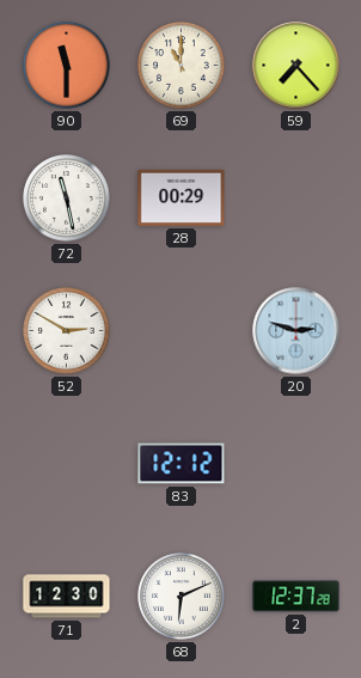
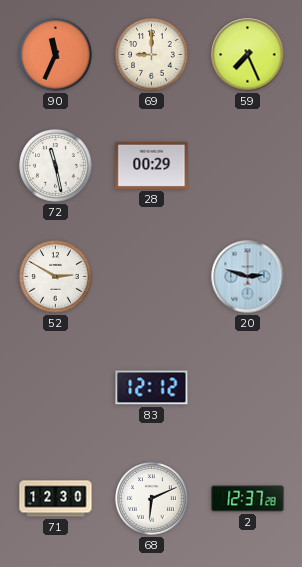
90: 11:30 -> 11:34
69: 11:00 -> 9:00
59: 7:23 -> 7:26
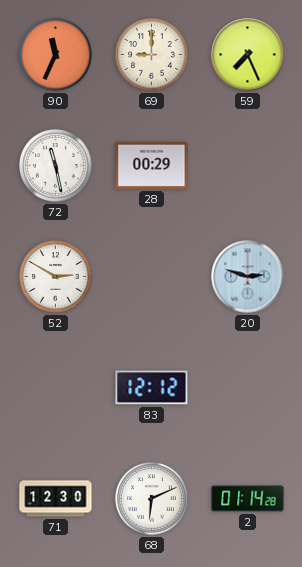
2: 12:37 -> 01:14
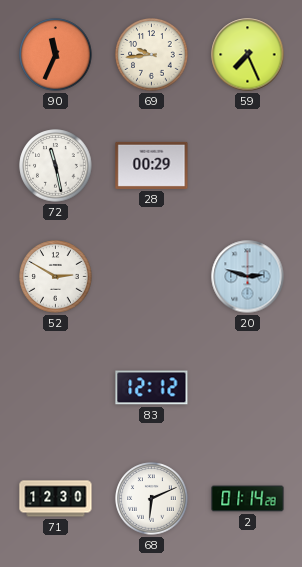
69: 9:00 -> 9:44
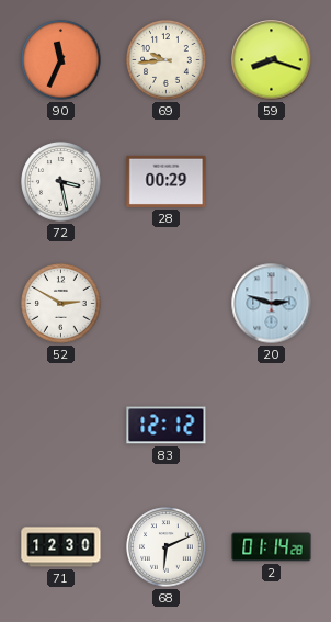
59: 7:26 -> 8:18
72: 11:28 -> 3:28
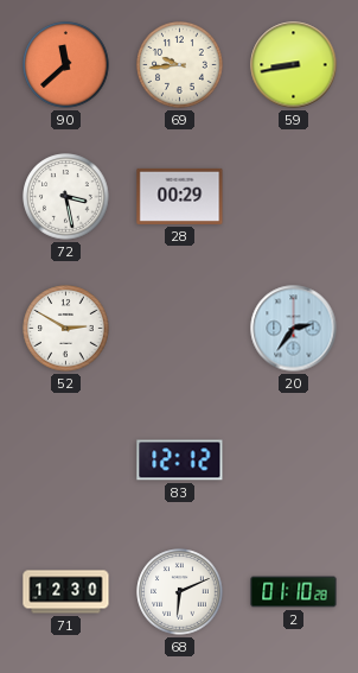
90: 11:34 -> 11:38
59: 8:18 -> 8:43
20: 2:48 -> 2:36
2: 01:14 -> 01:10
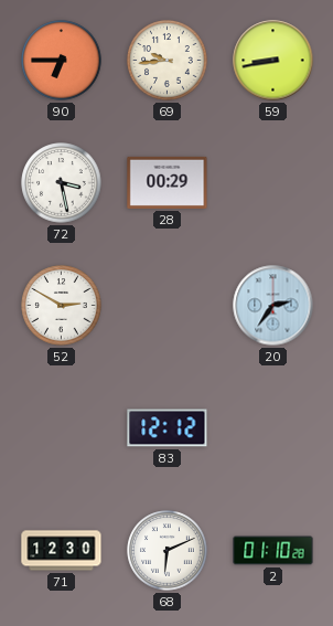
90: 11:38 -> 6:45
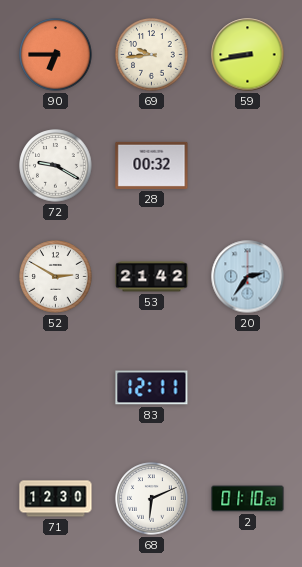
72: 3:28 -> 9:20
28: 00:29 -> 00:32
53: none -> 21:42
83: 12:12 -> 12:11
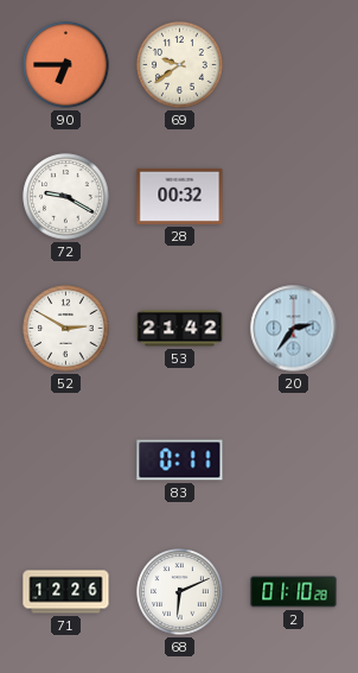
69: 9:44 -> 9:39
59: 8:43 -> none
83: 12:11 -> 0:11
71: 12:30 -> 12:26
